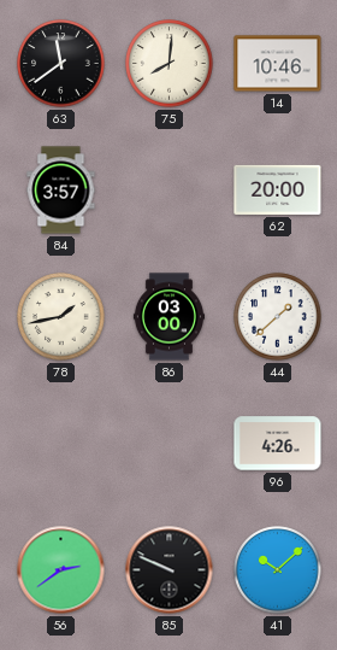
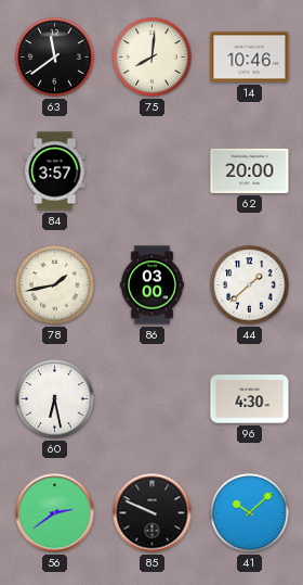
60: none -> 6:28
96: 4:26 -> 4:30
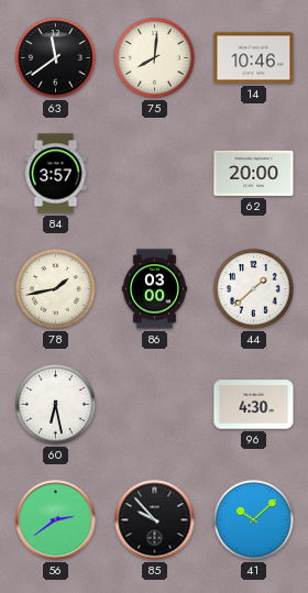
85: 9:49 -> 9:53
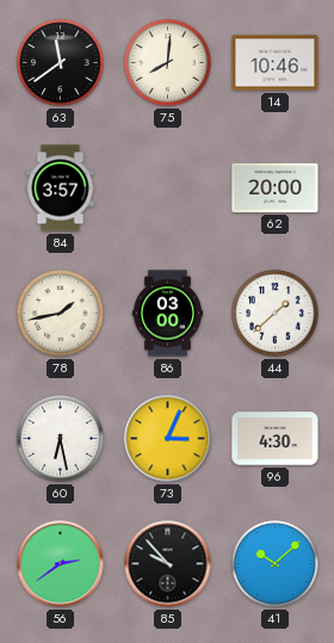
73: none -> 3:04
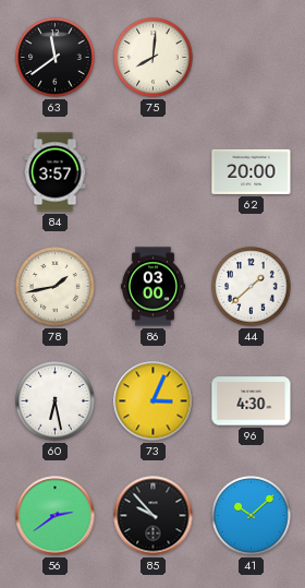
14: 10:46 -> none
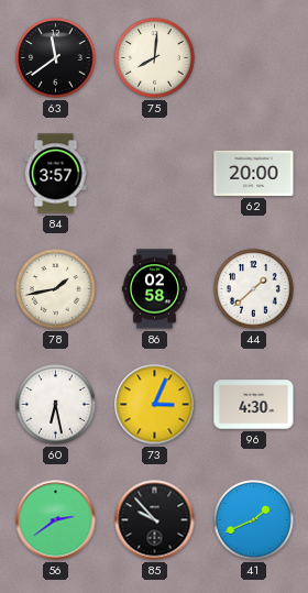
86: 03:00 -> 02:58
41: 10:08 -> 1:41
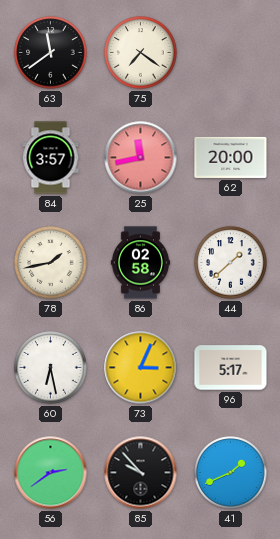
75: 8:01 -> 7:21
25: none -> 11:43
96: 4:30 -> 5:17
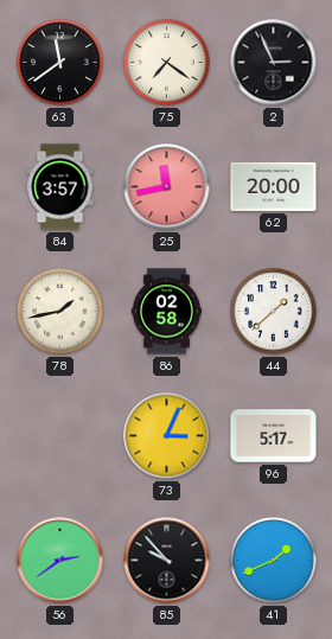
2: none -> 2:56
60: 6:28 -> none
